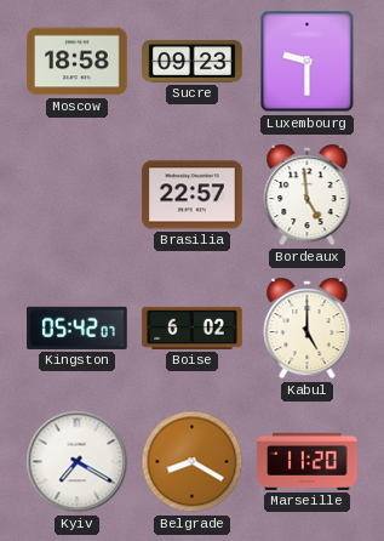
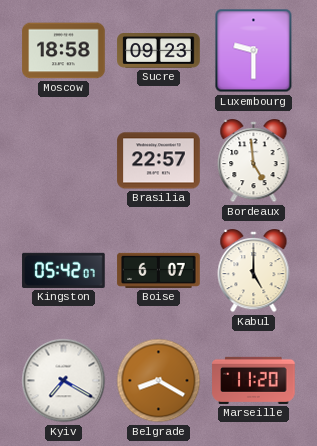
Boise: 6:02 -> 6:07
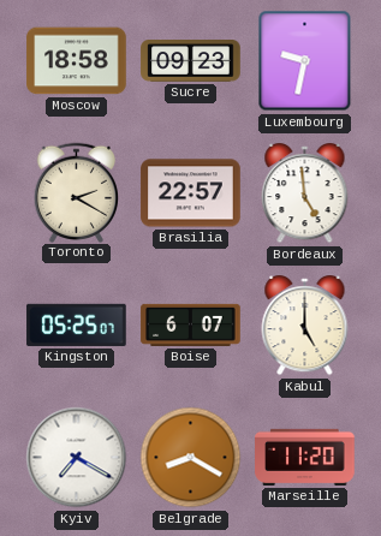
Luxembourg: 9:30 -> 9:32
Toronto: none -> 2:20
Kingston: 05:42 -> 05:25
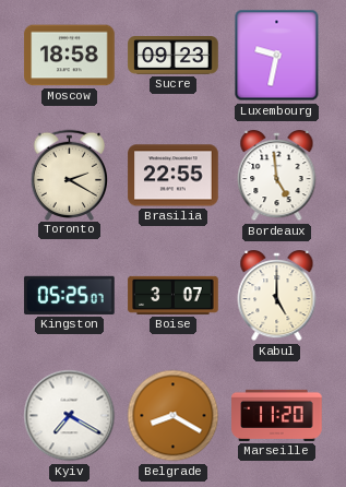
Brasilia: 22:57 -> 22:55
Boise: 6:07 -> 3:07
